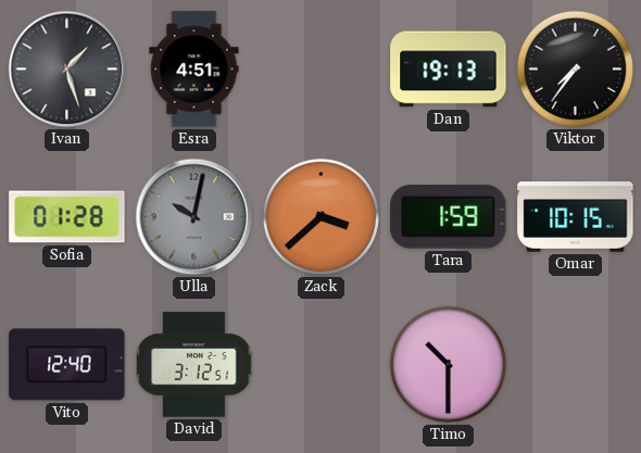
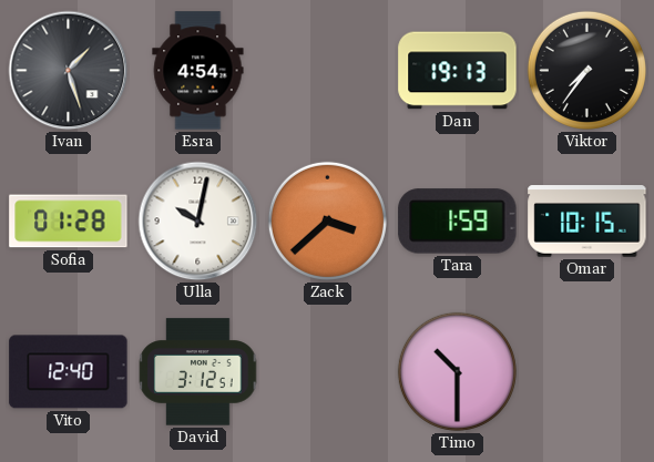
Esra: 4:51 -> 4:54
Ulla dial: grey -> white
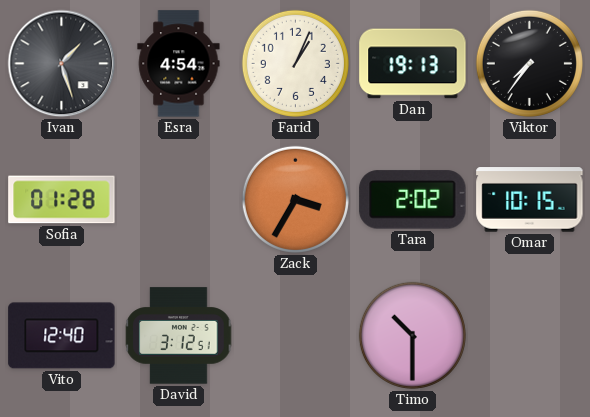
Farid: none -> 1:04
Ulla: 10:02 -> none
Zack: 3:38 -> 3:35
Tara: 1:59 -> 2:02
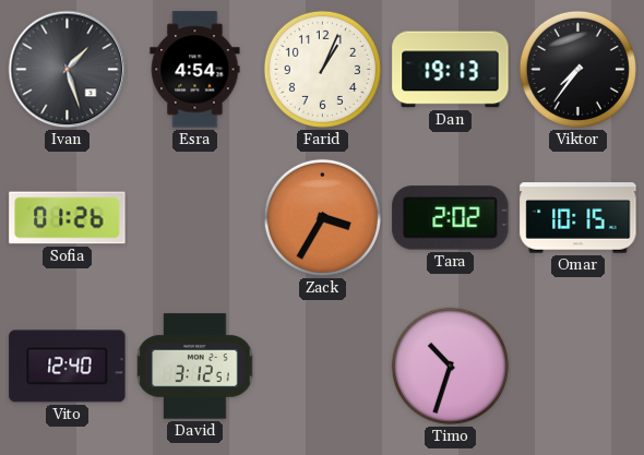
Sofia: 01:28 -> 01:26
Timo: 10:30 -> 10:33
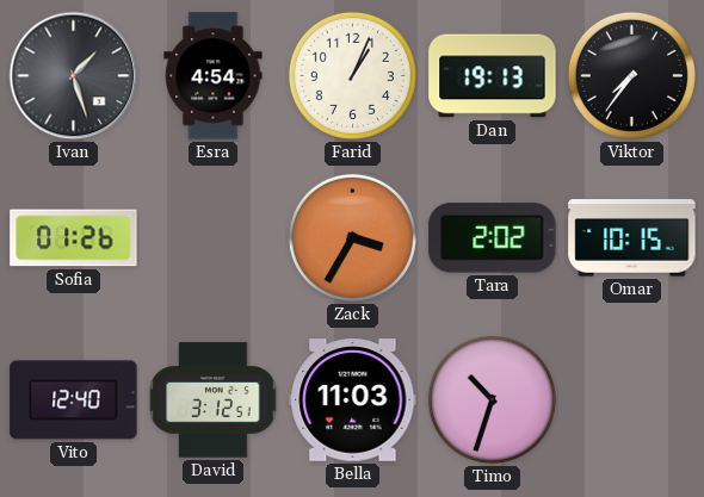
Bella: none -> 11:03
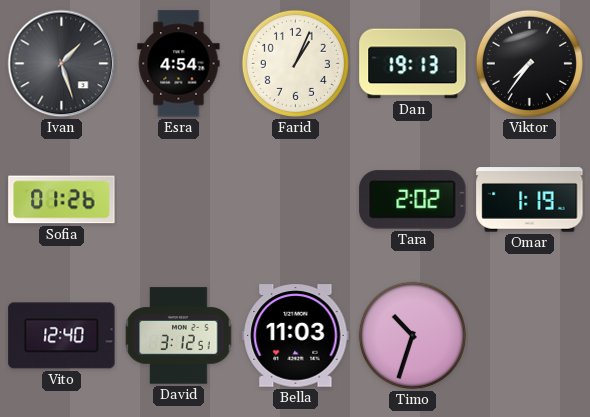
Zack: 3:35 -> none
Omar: 10:15 -> 1:19
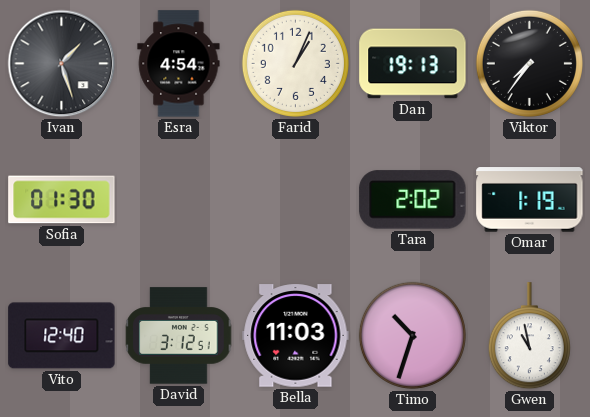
Sofia: 01:26 -> 01:30
Gwen: none -> 10:58
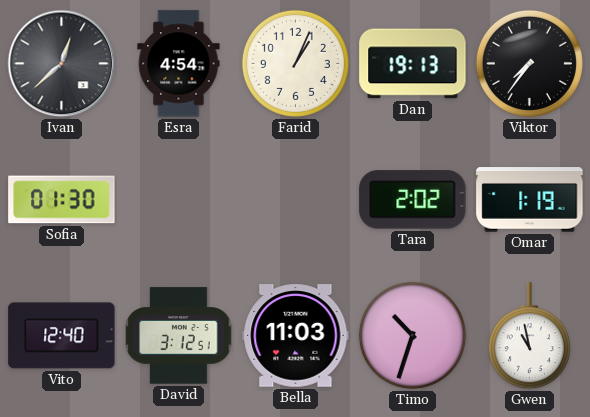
Ivan: 1:27 -> 12:38
